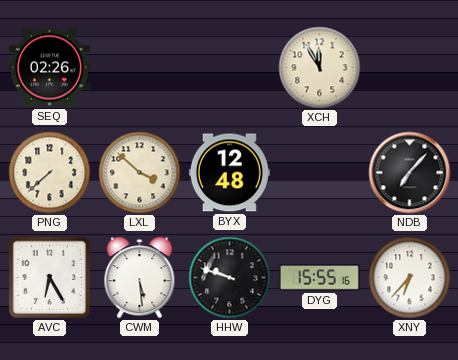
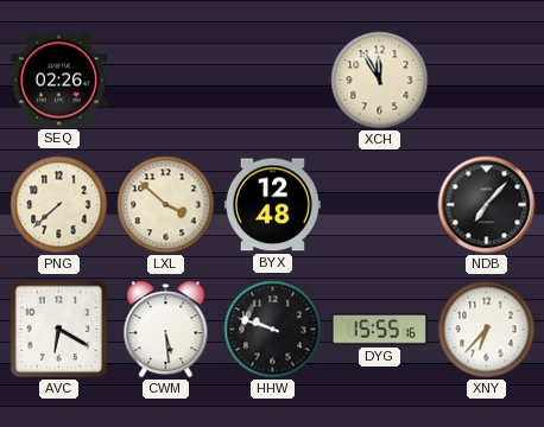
AVC: 6:25 -> 6:20
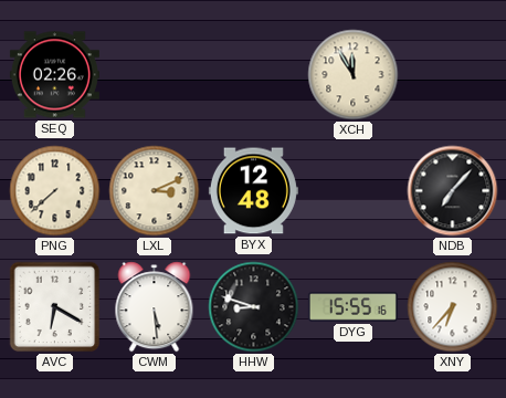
LXL: 3:52 -> 3:11
HHW: 9:48 -> 8:48
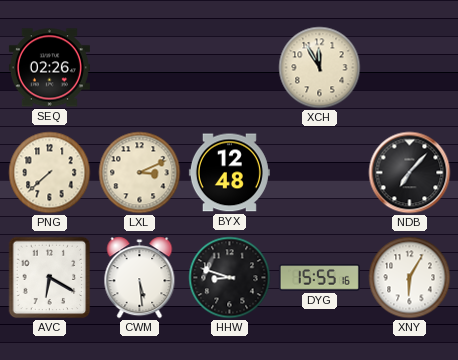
XNY: 6:37 -> 6:05
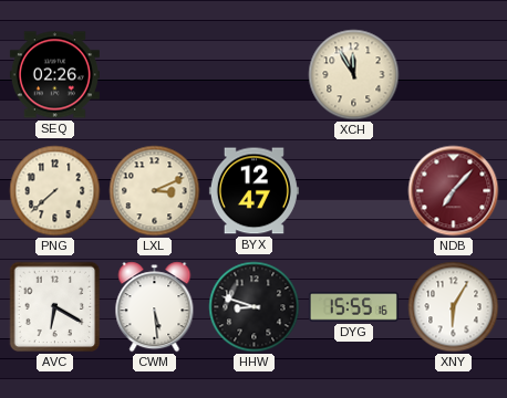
BYX: 12:48 -> 12:47
NDB dial: black -> burgundy
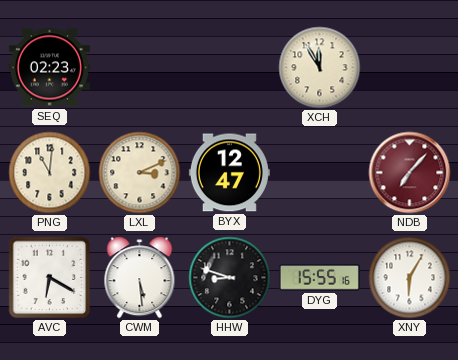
SEQ: 02:26 -> 02:23
PNG: 7:38 -> 11:01
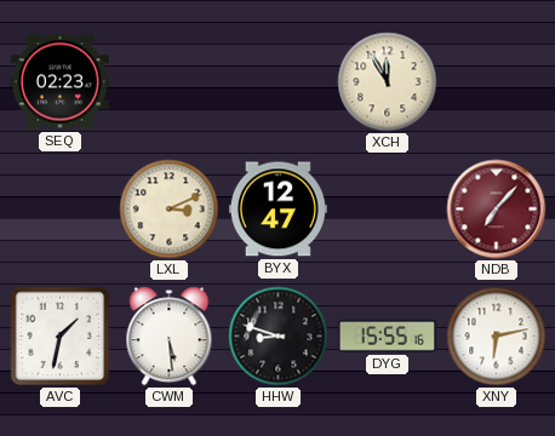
PNG: 11:01 -> none
AVC: 6:20 -> 1:32
XNY: 6:05 -> 6:13
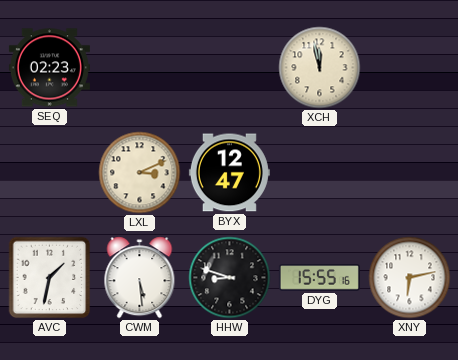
XCH: 11:55 -> 11:58
NDB: 7:07 -> none
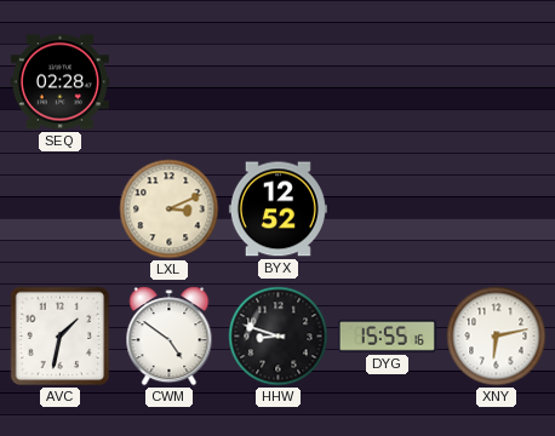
SEQ: 02:23 -> 02:28
XCH: 11:58 -> none
BYX: 12:47 -> 12:52
CWM: 5:29 -> 4:51
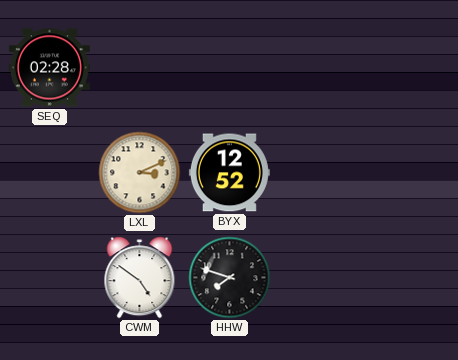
AVC: 1:32 -> none
HHW: 8:48 -> 7:48
DYG: 15:55 -> none
XNY: 6:13 -> none
